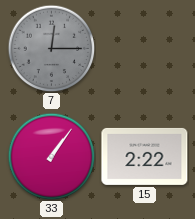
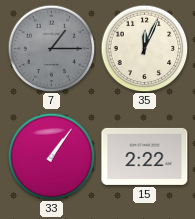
7: 12:15 -> 1:15
35: none -> 12:04
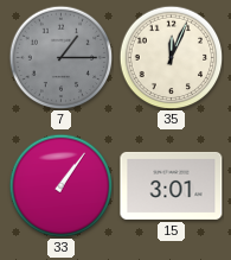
15: 2:22 -> 3:01
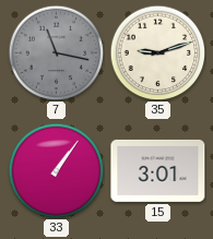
7: 1:15 -> 11:17
35: 12:04 -> 9:12
